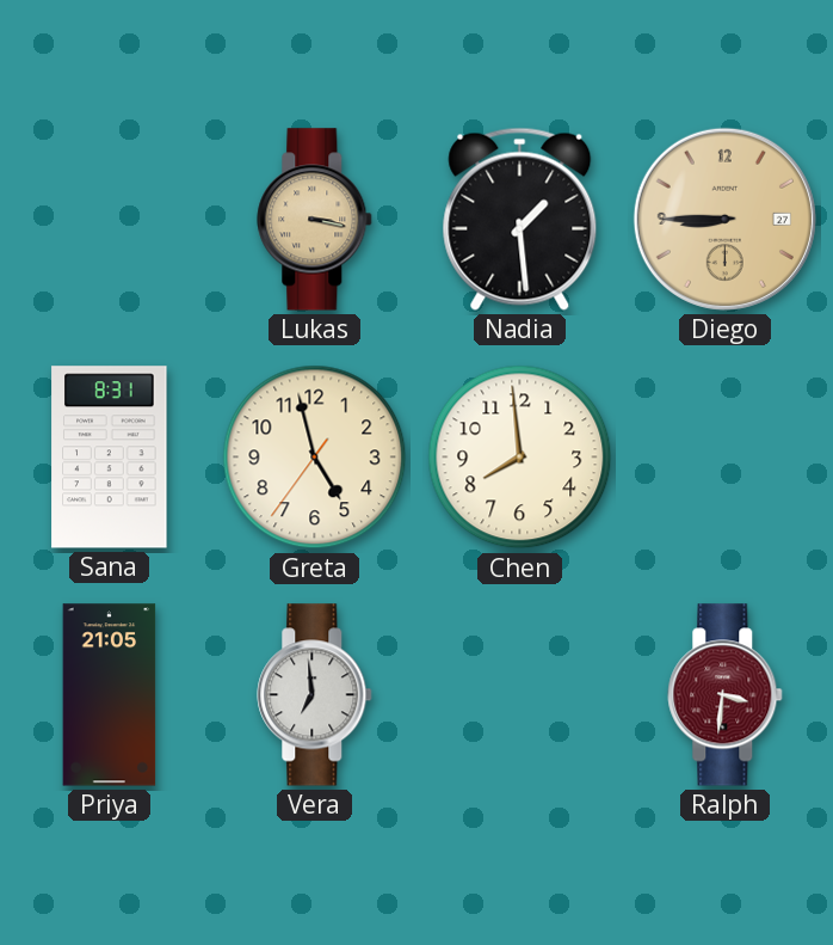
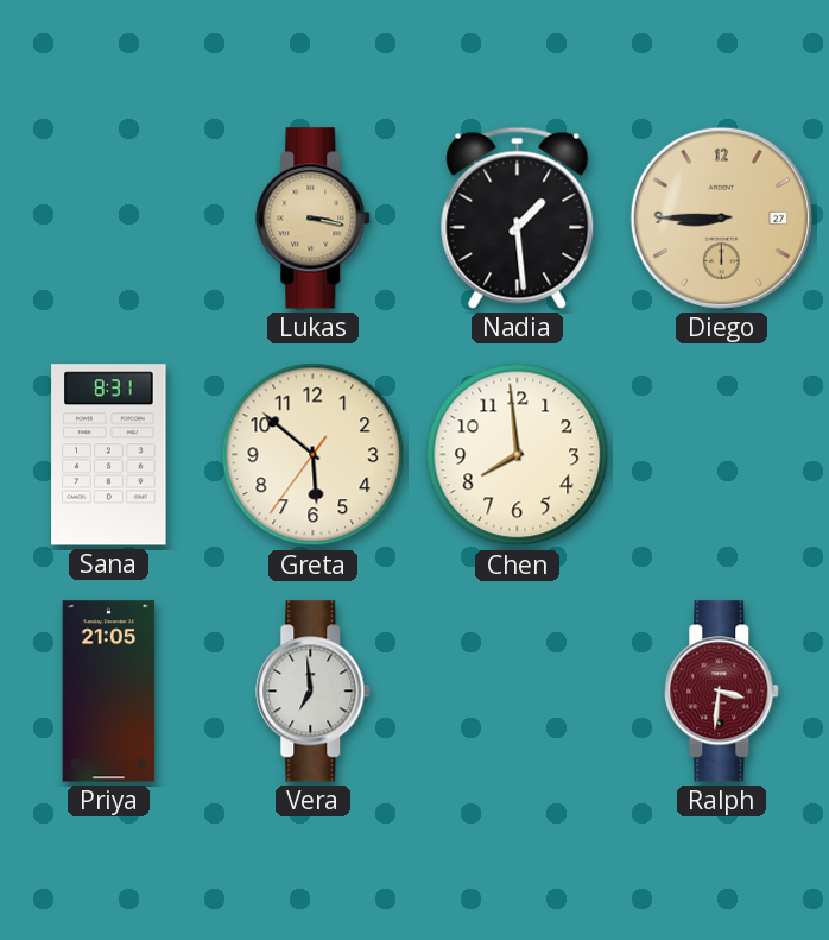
Greta: 4:57 -> 5:51
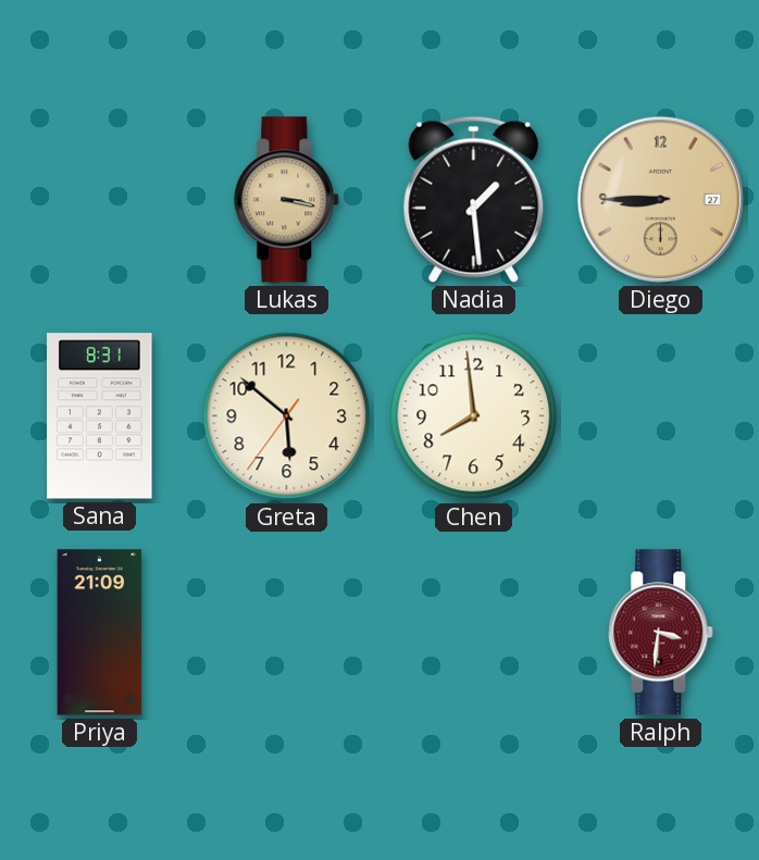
Priya: 21:05 -> 21:09
Vera: 6:59 -> none
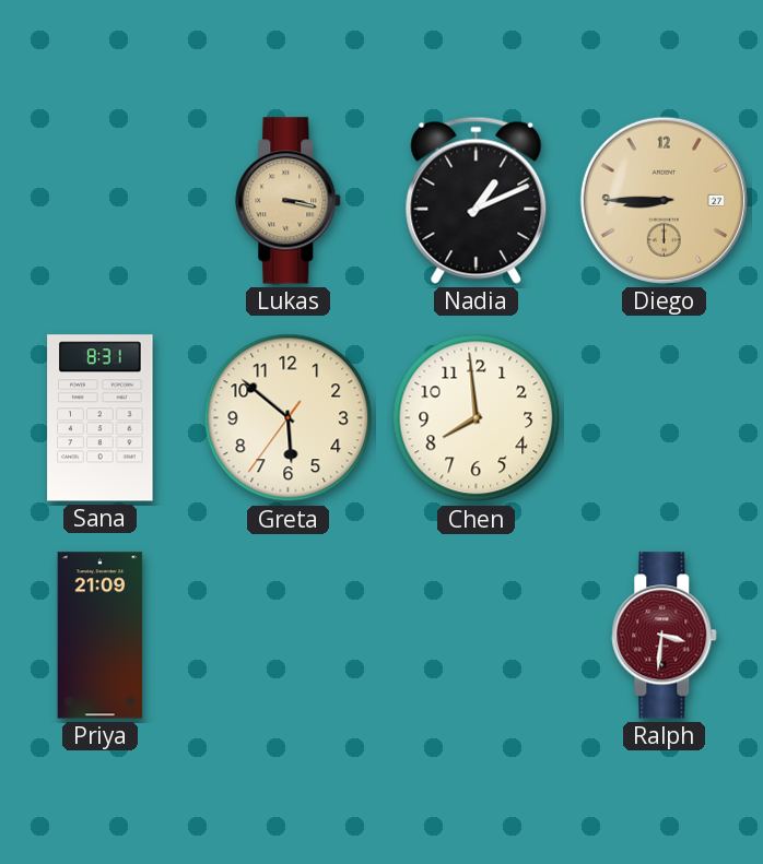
Nadia: 1:29 -> 1:11
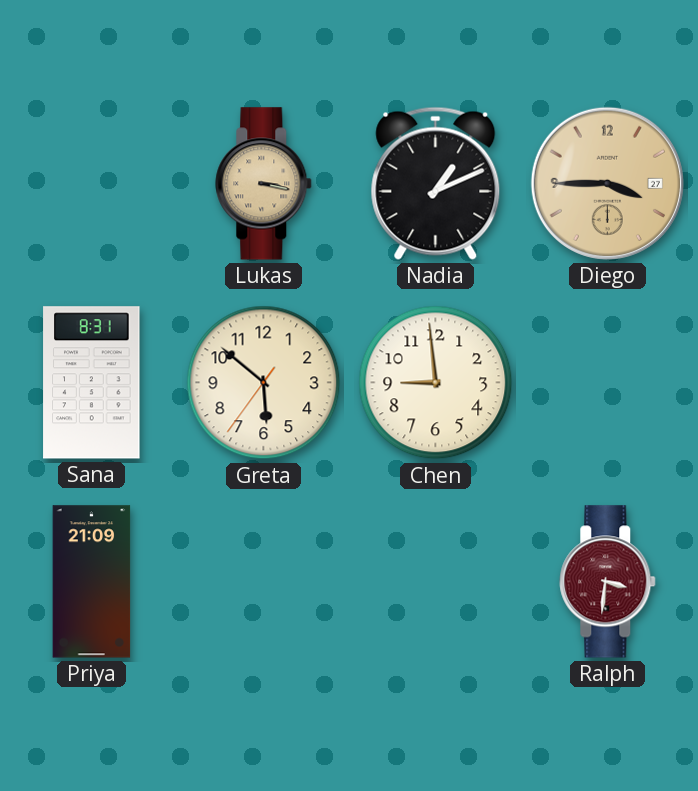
Diego: 8:45 -> 3:45
Chen: 7:59 -> 8:59
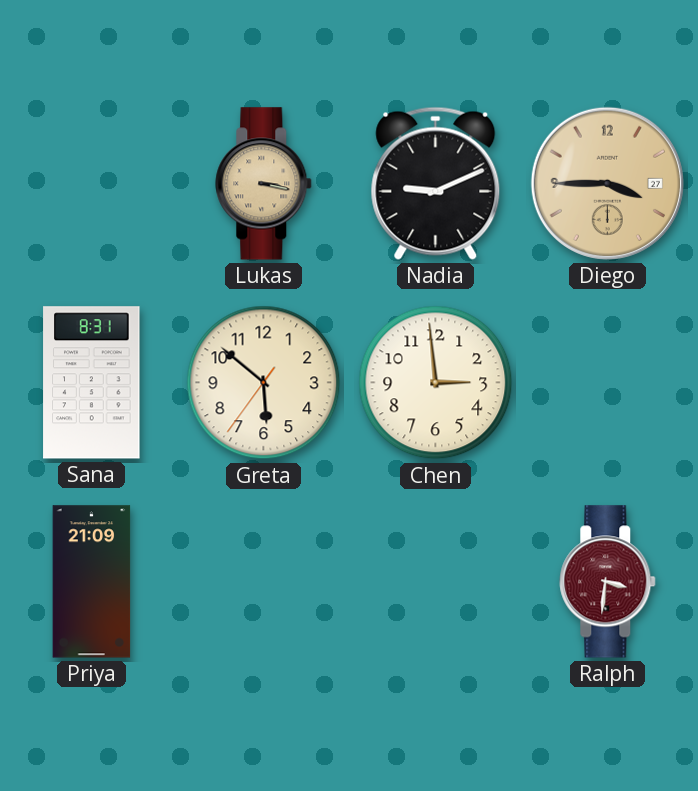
Nadia: 1:11 -> 9:11
Chen: 8:59 -> 2:59
